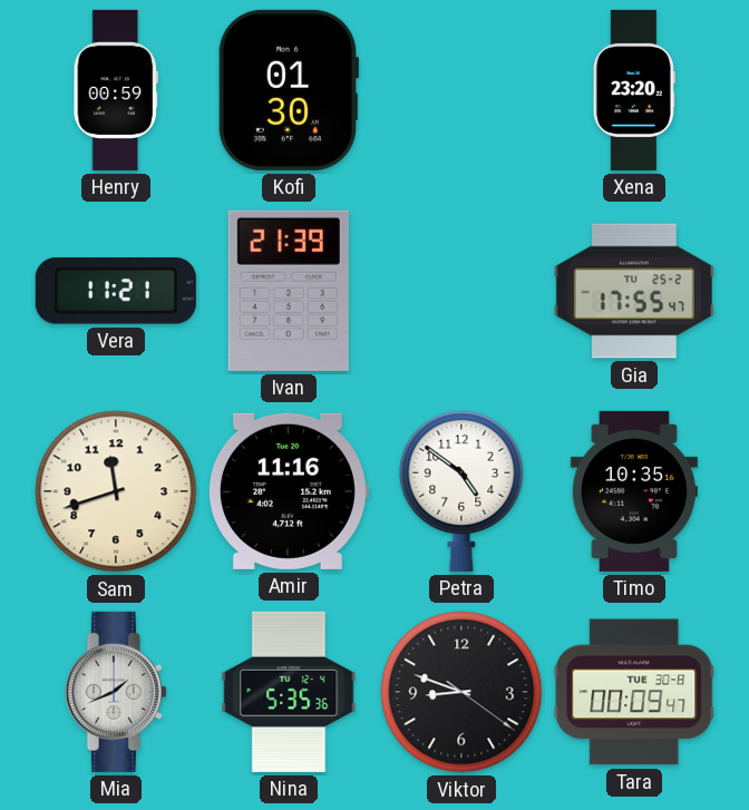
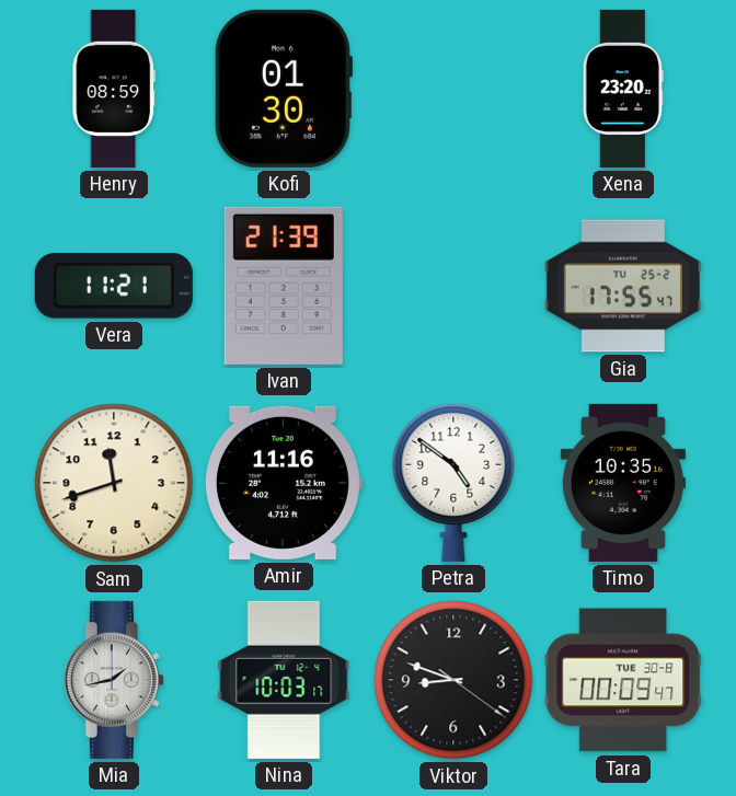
Henry: 00:59 -> 08:59
Mia: 1:41 -> 1:43
Nina: 5:35 -> 10:03
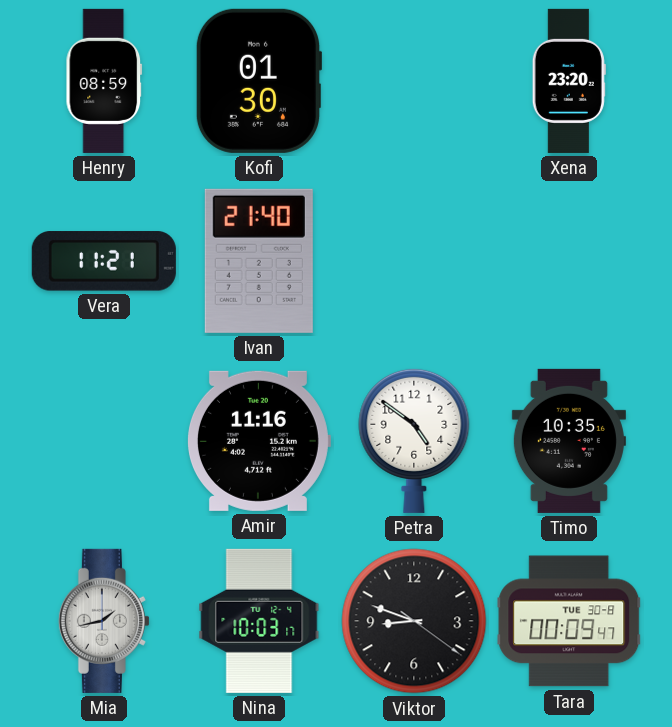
Ivan: 21:39 -> 21:40
Gia: 17:55 -> none
Sam: 11:42 -> none
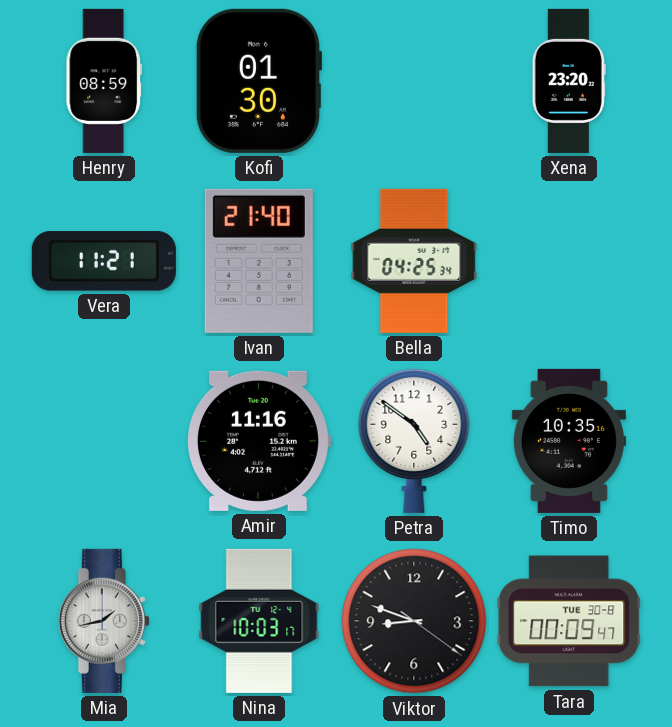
Bella: none -> 04:25
